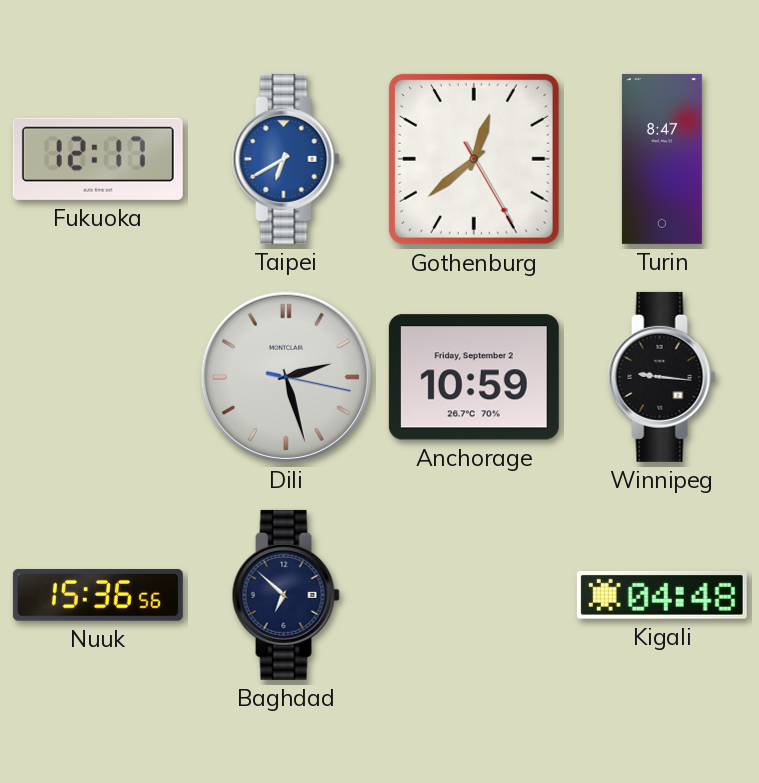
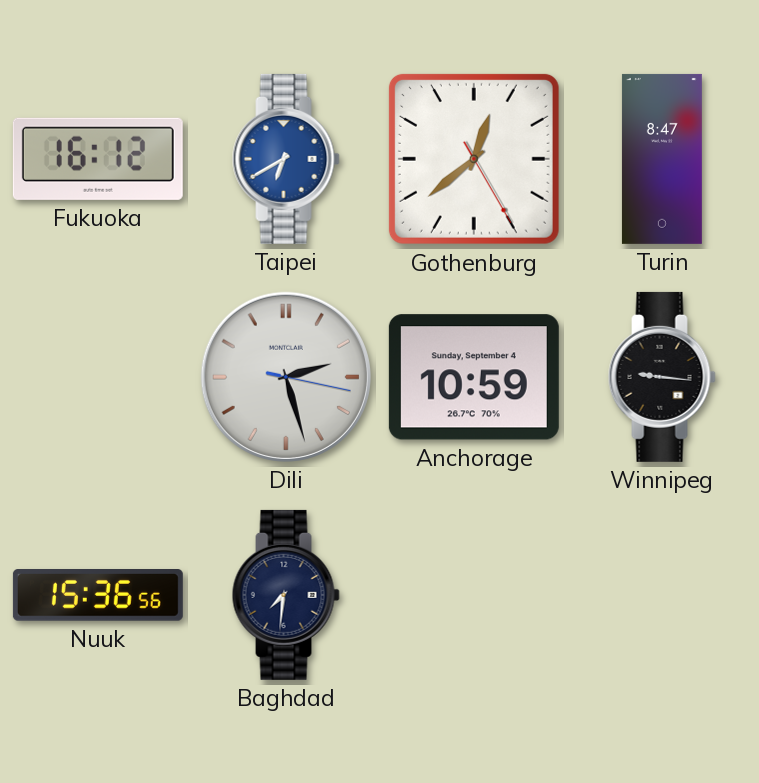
Fukuoka: 12:17 -> 16:12
Anchorage date: Friday, September 2 -> Sunday, September 4
Baghdad: 6:52 -> 7:31
Kigali: 04:48 -> none
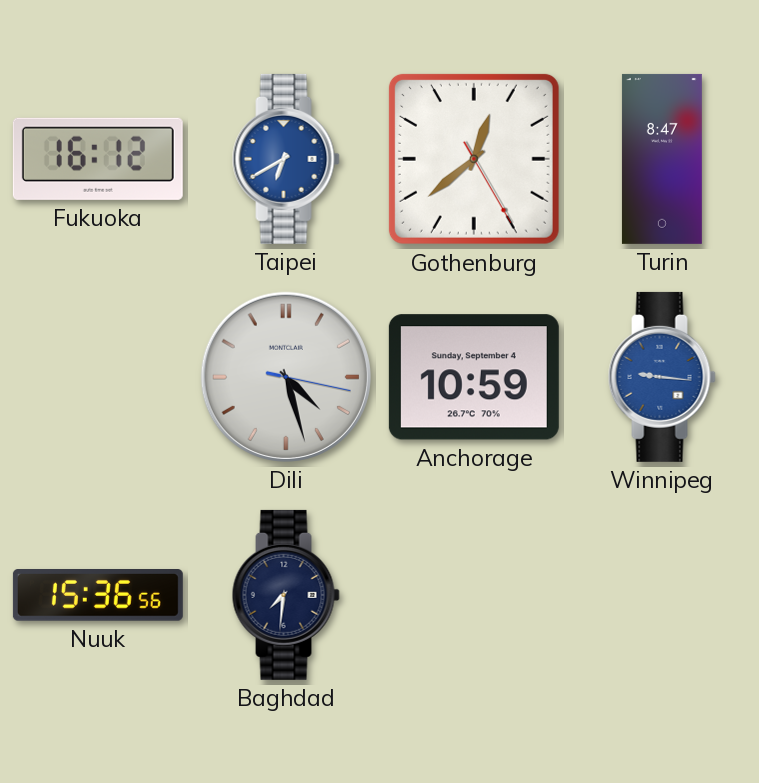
Dili: 2:27 -> 4:27
Winnipeg dial: black -> blue
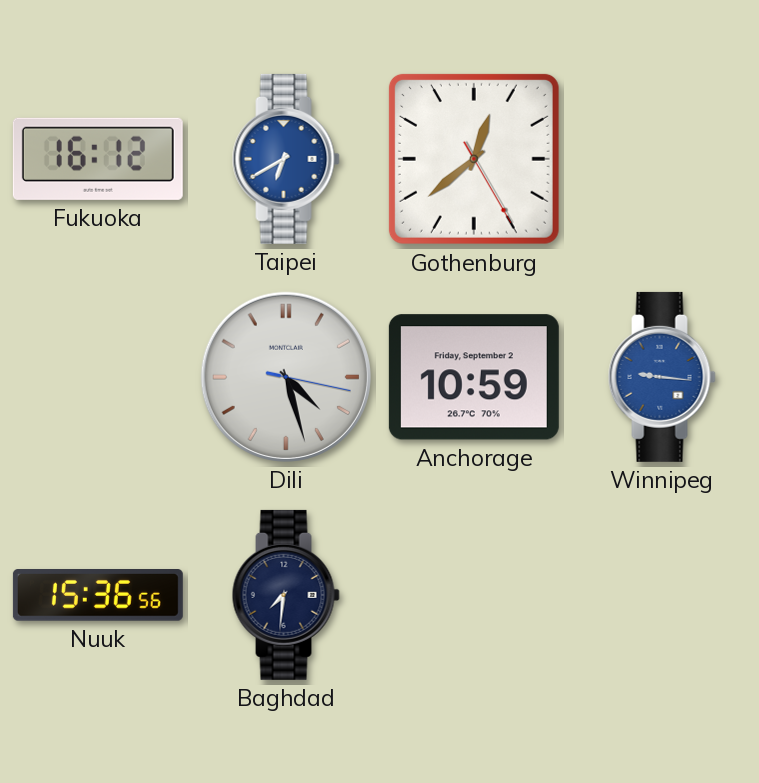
Turin: 8:47 -> none
Anchorage date: Sunday, September 4 -> Friday, September 2
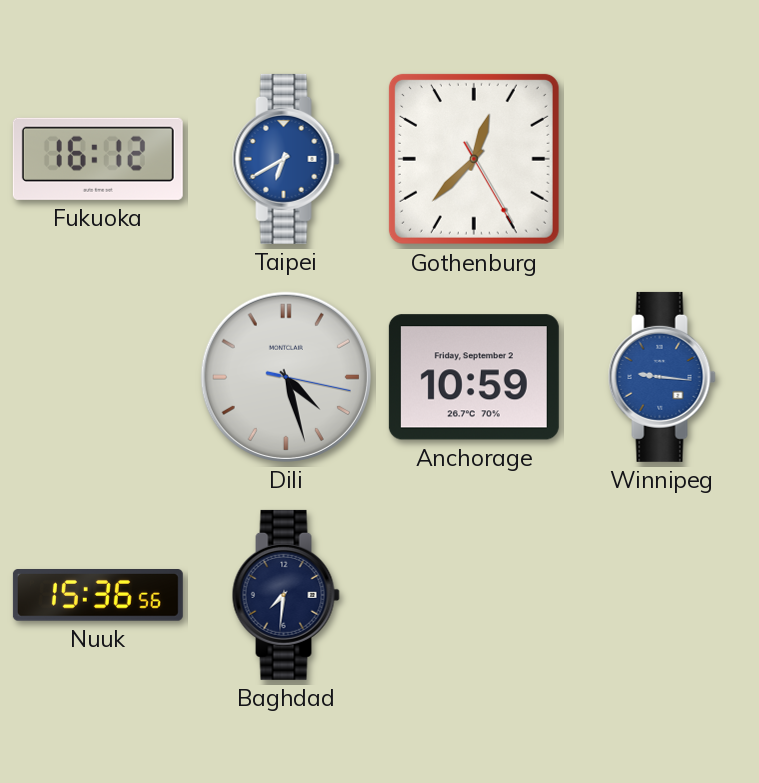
Gothenburg: 12:38 -> 12:37
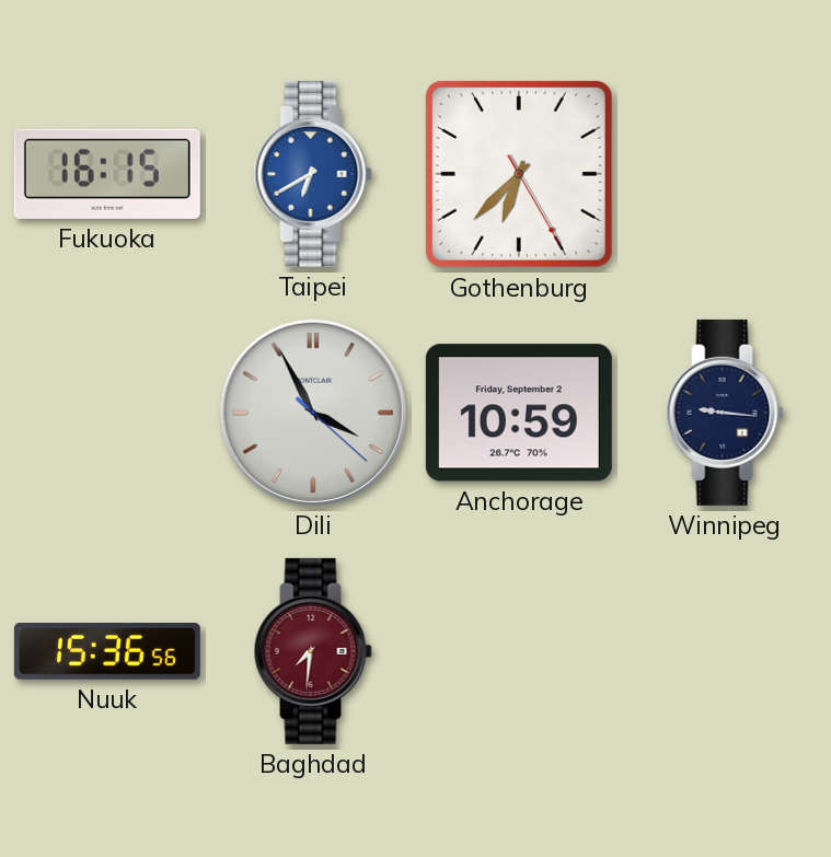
Fukuoka: 16:12 -> 16:15
Gothenburg: 12:37 -> 6:37
Dili: 4:27 -> 3:55
Winnipeg dial: blue -> navy
Baghdad dial: navy -> burgundy
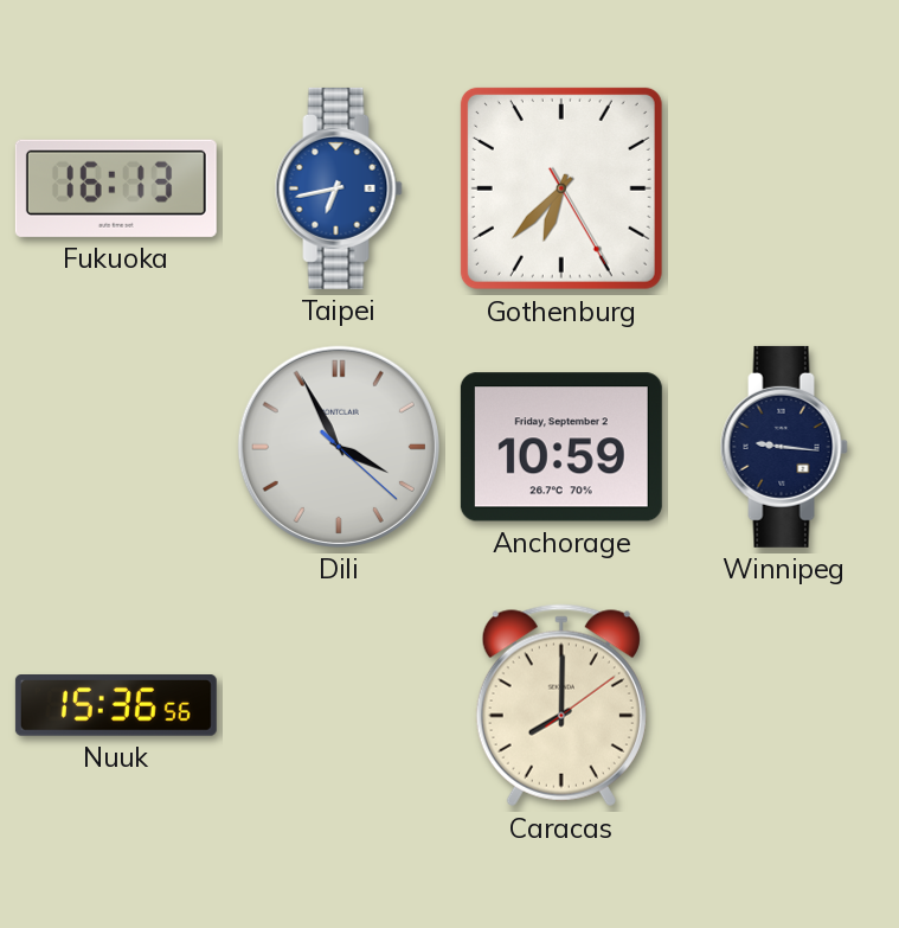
Fukuoka: 16:15 -> 16:13
Taipei: 6:40 -> 6:43
Baghdad: 7:31 -> none
Caracas: none -> 8:00
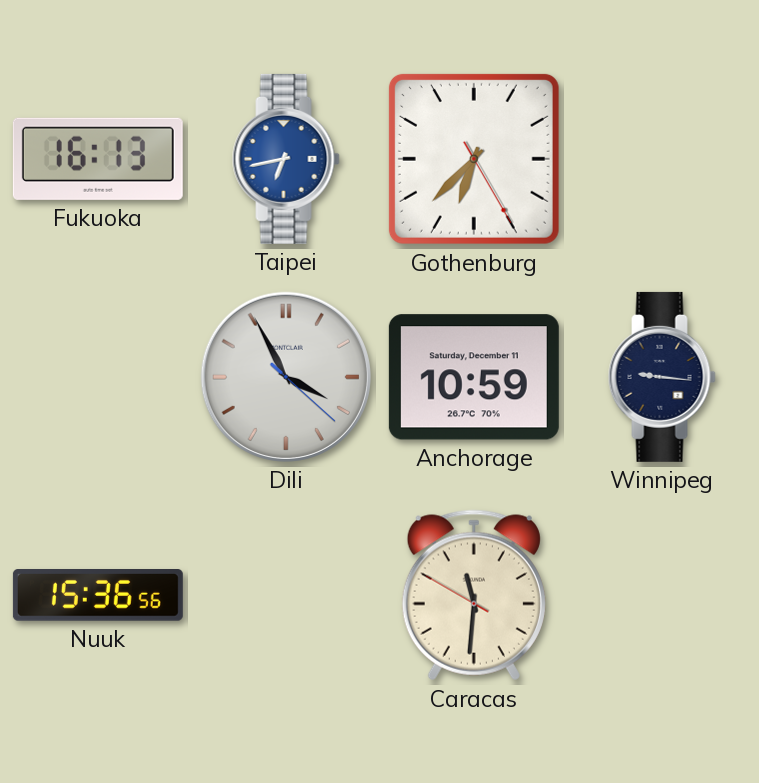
Anchorage date: Friday, September 2 -> Saturday, December 11
Caracas: 8:00 -> 11:30
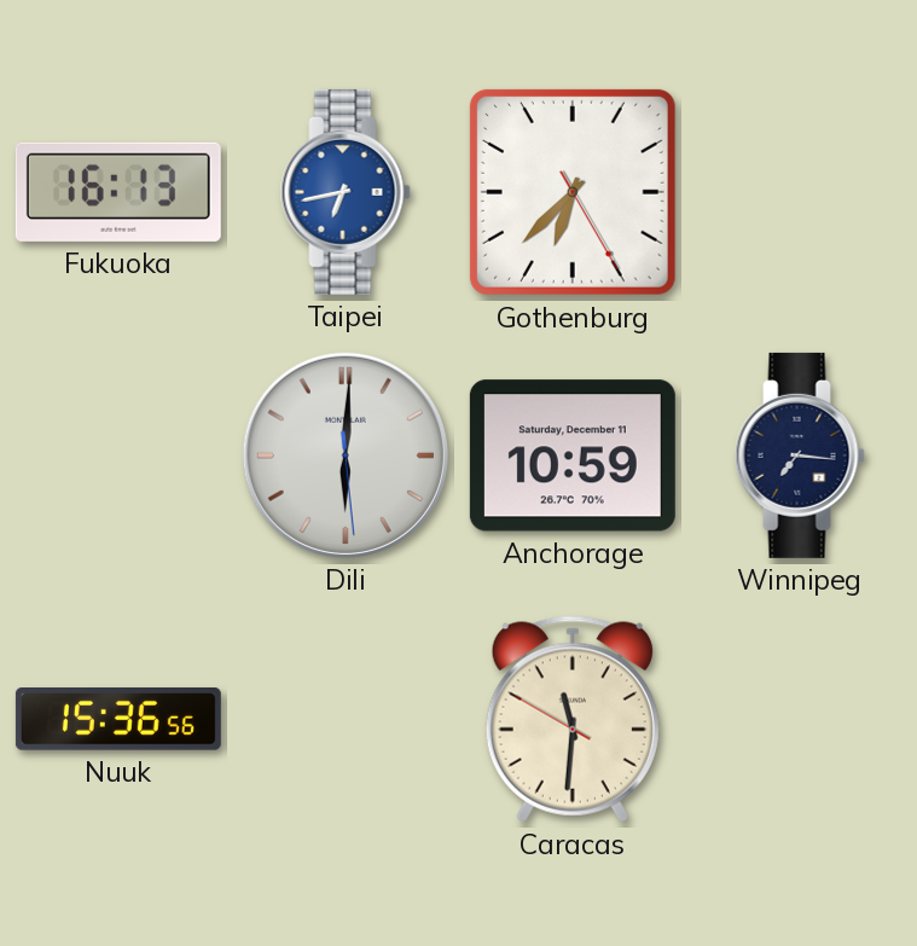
Dili: 3:55 -> 6:00
Winnipeg: 9:16 -> 7:16
